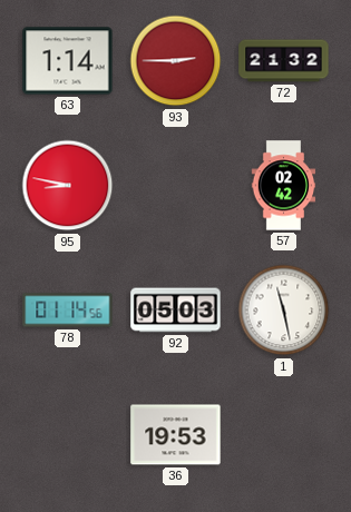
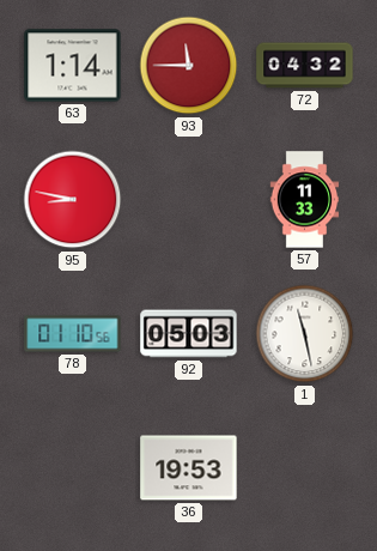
93: 2:45 -> 11:45
72: 21:32 -> 04:32
57: 02:42 -> 11:33
78: 01:14 -> 01:10
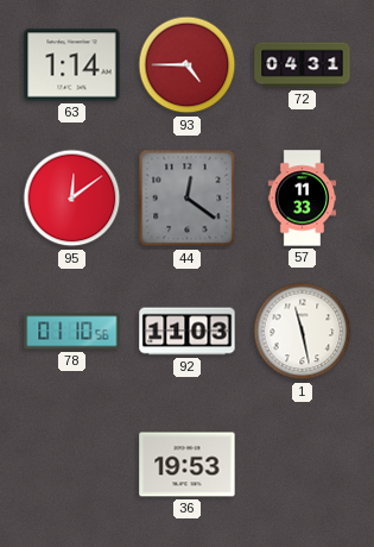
93: 11:45 -> 4:45
72: 04:32 -> 04:31
95: 8:47 -> 12:09
44: none -> 12:21
92: 05:03 -> 11:03
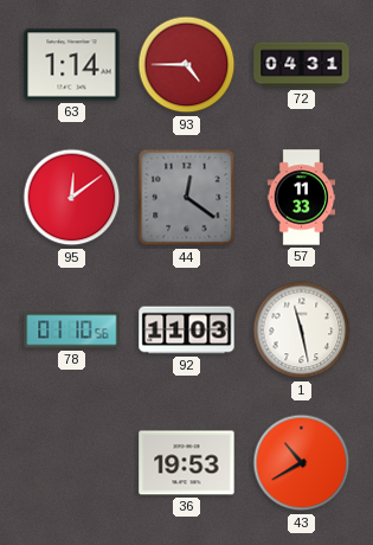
43: none -> 10:40
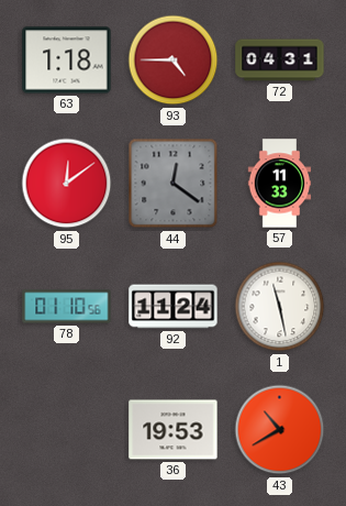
63: 1:14 -> 1:18
92: 11:03 -> 11:24
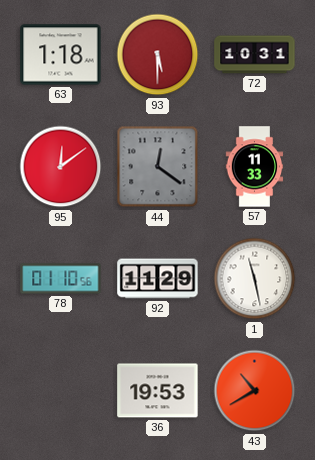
93: 4:45 -> 5:30
72: 04:31 -> 10:31
92: 11:24 -> 11:29
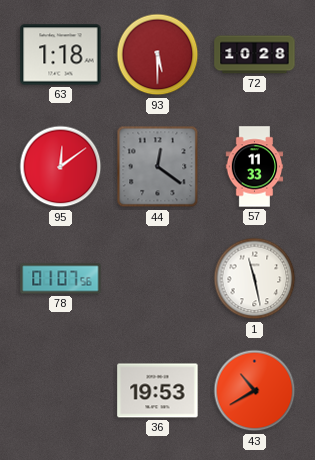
72: 10:31 -> 10:28
78: 01:10 -> 01:07
92: 11:29 -> none
